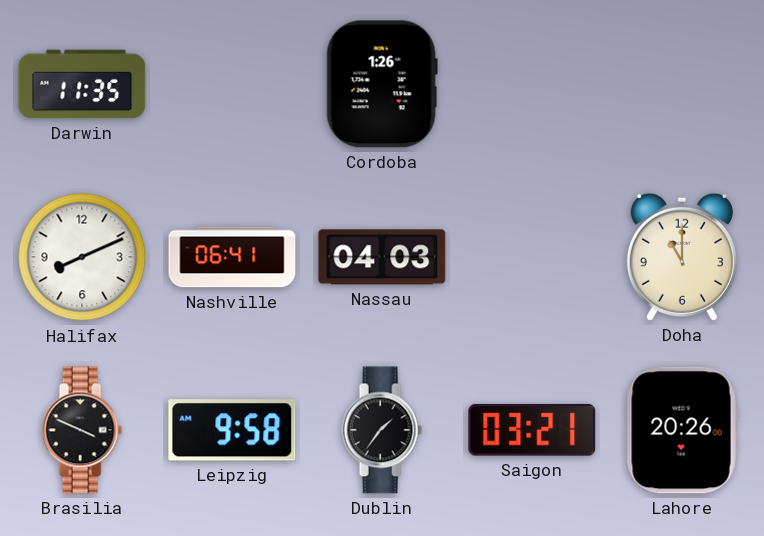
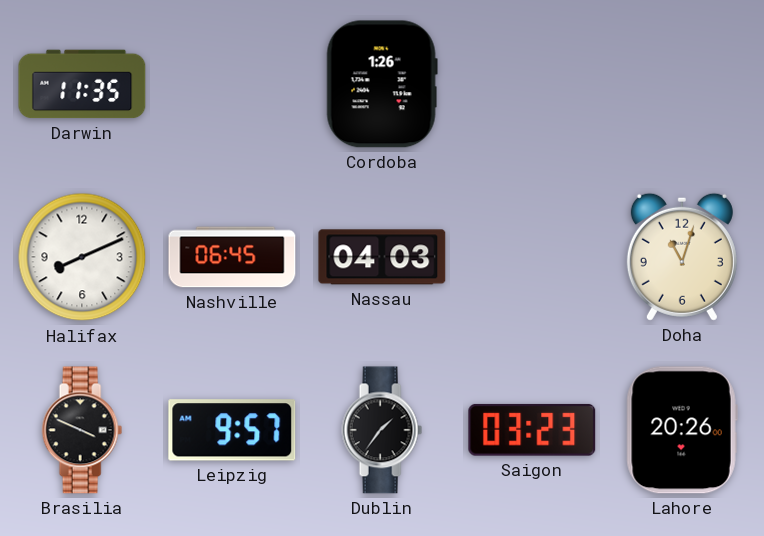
Nashville: 06:41 -> 06:45
Doha: 11:00 -> 11:03
Leipzig: 9:58 -> 9:57
Saigon: 03:21 -> 03:23
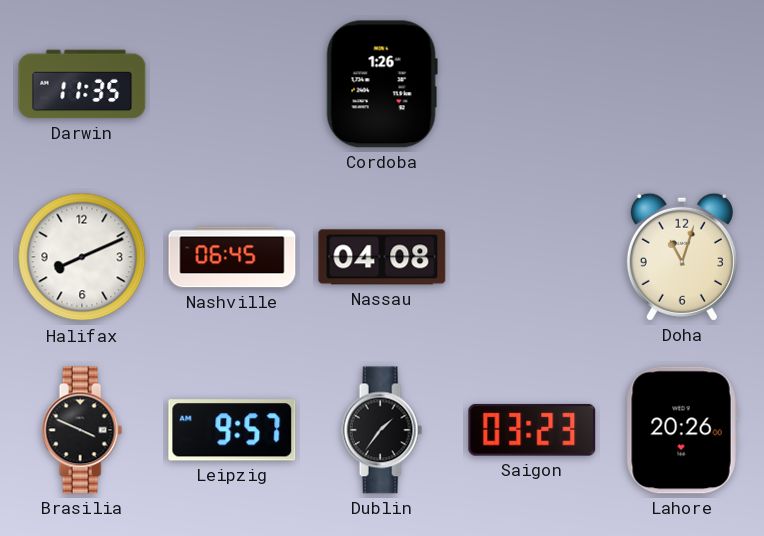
Nassau: 04:03 -> 04:08
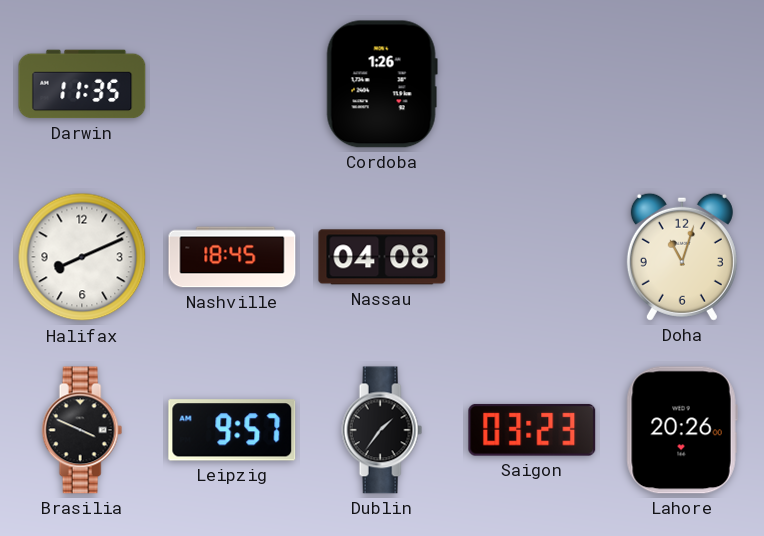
Nashville: 06:45 -> 18:45
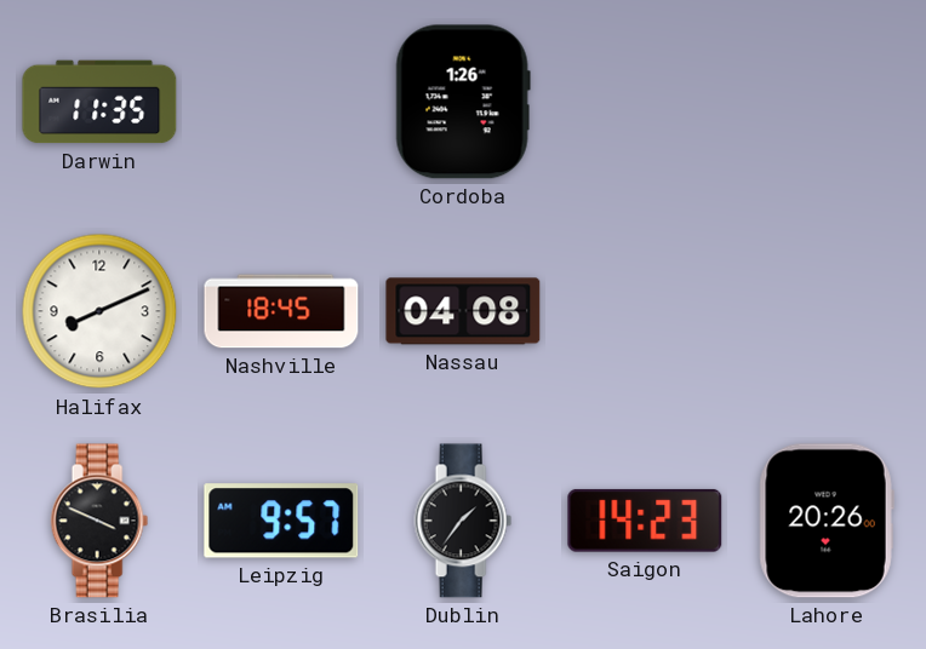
Doha: 11:03 -> none
Saigon: 03:23 -> 14:23
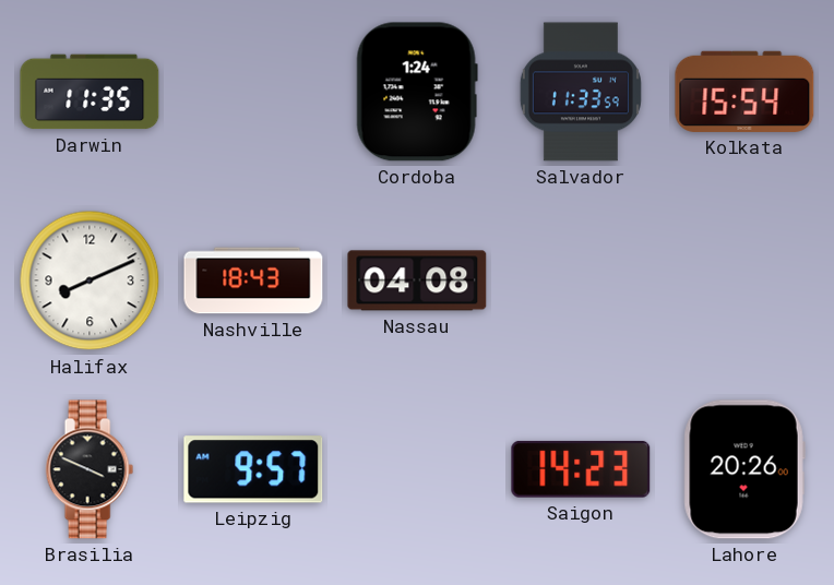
Cordoba: 1:26 -> 1:24
Salvador: none -> 11:33
Kolkata: none -> 15:54
Nashville: 18:45 -> 18:43
Dublin: 1:36 -> none
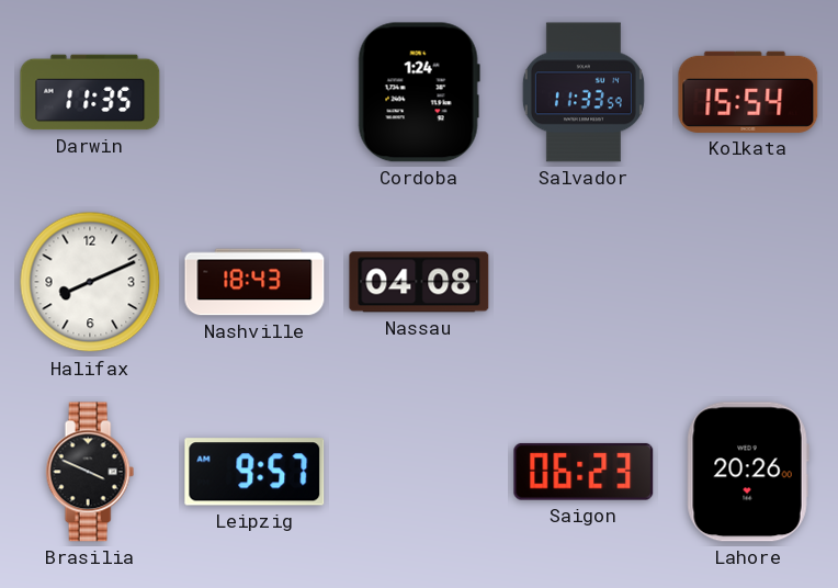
Saigon: 14:23 -> 06:23
